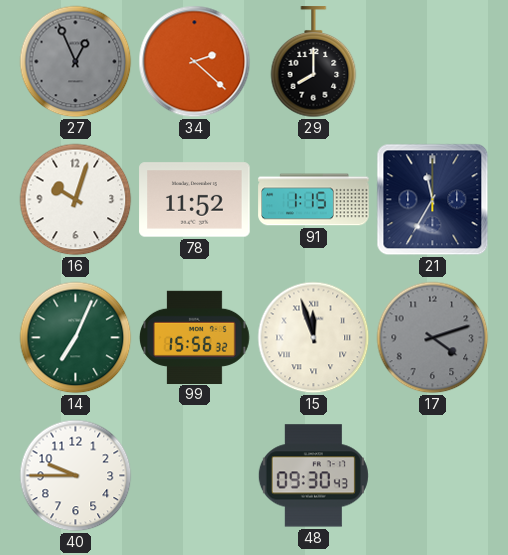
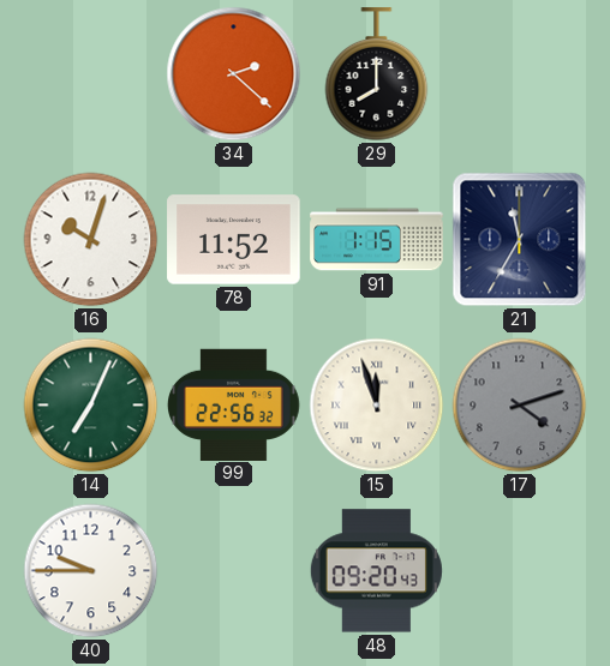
27: 12:56 -> none
99: 15:56 -> 22:56
48: 09:30 -> 09:20
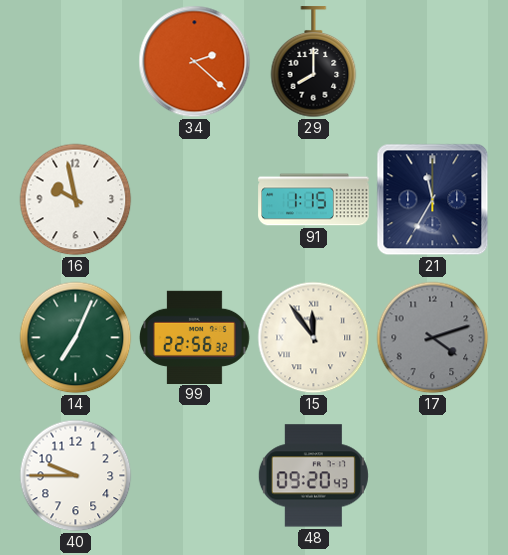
16: 10:03 -> 9:58
78: 11:52 -> none
15: 11:57 -> 11:54
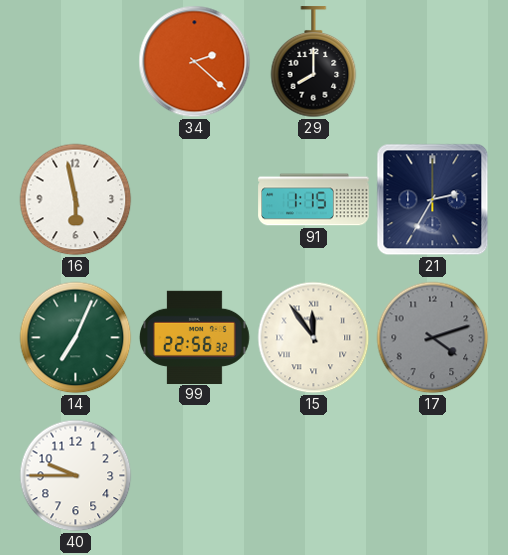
16: 9:58 -> 5:58
21: 11:35 -> 2:35
48: 09:20 -> none
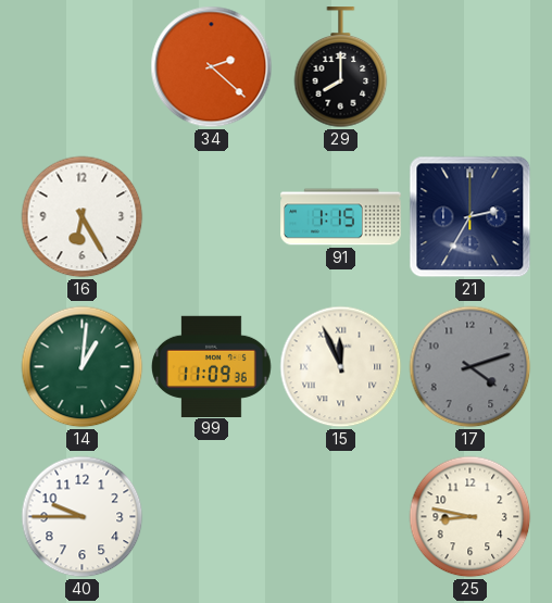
16: 5:58 -> 6:25
14: 7:04 -> 1:01
99: 22:56 -> 11:09
15: 11:54 -> 11:56
25: none -> 8:47
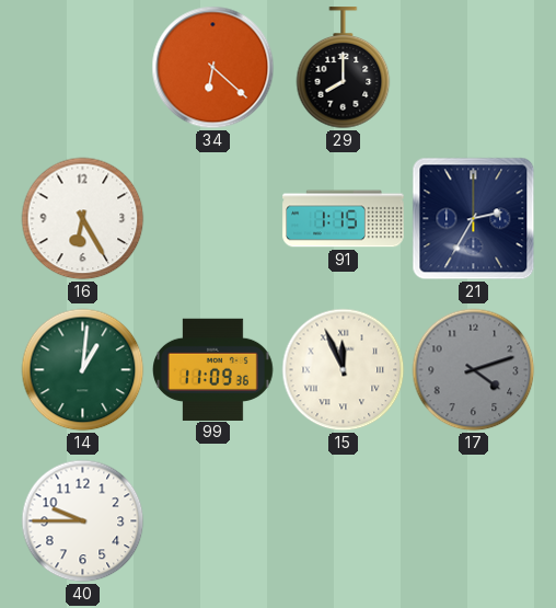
34: 2:22 -> 6:22
25: 8:47 -> none
